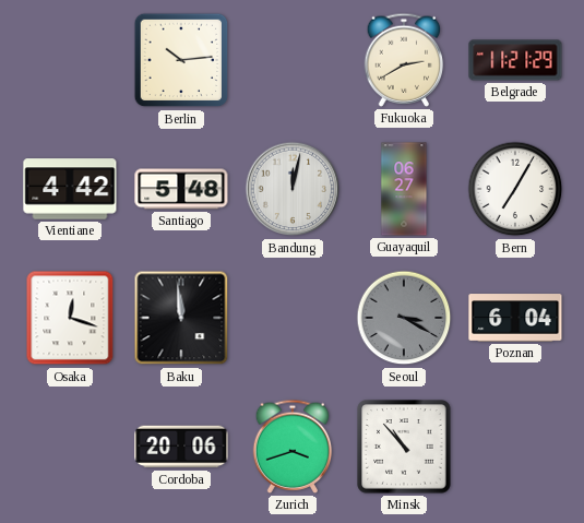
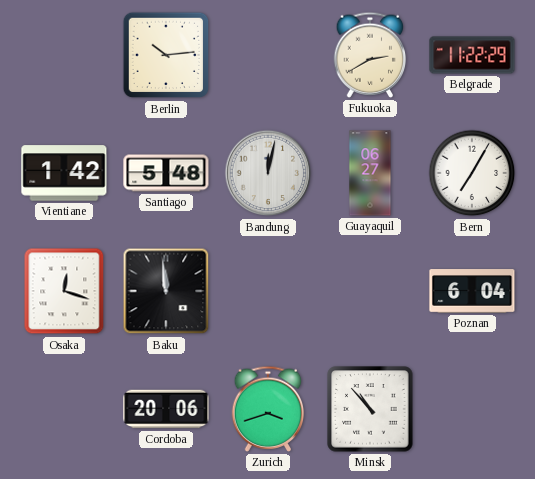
Belgrade: 11:21 -> 11:22
Vientiane: 4:42 -> 1:42
Seoul: 3:20 -> none
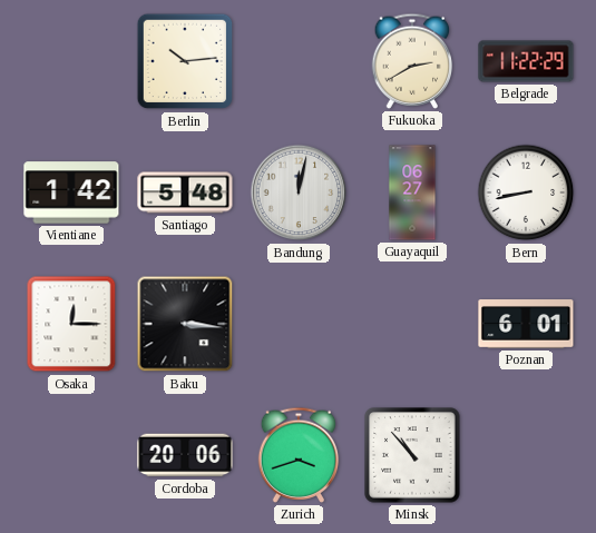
Bern: 7:05 -> 8:43
Osaka: 12:18 -> 12:15
Baku: 11:59 -> 3:16
Poznan: 6:04 -> 6:01
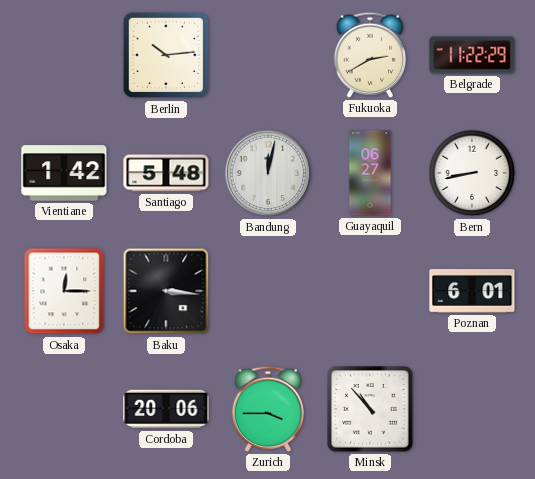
Zurich: 3:42 -> 3:45
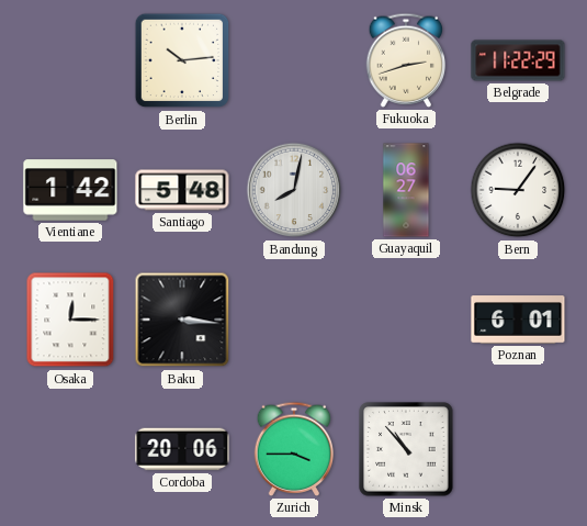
Fukuoka: 2:40 -> 2:42
Bandung: 12:02 -> 8:02
Bern: 8:43 -> 9:06
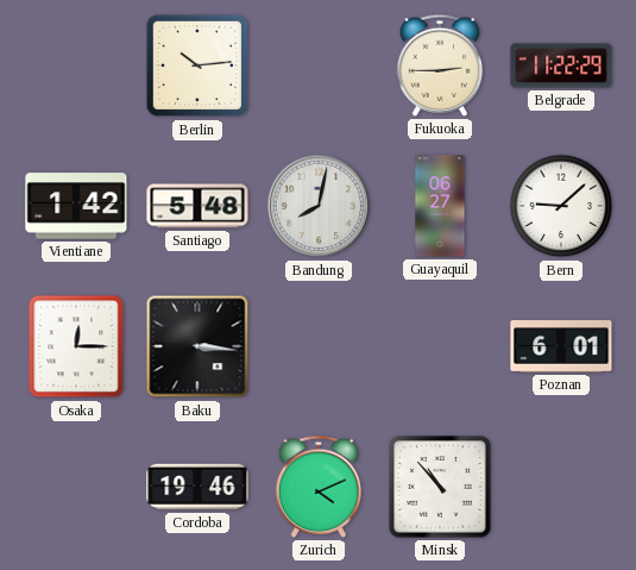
Fukuoka: 2:42 -> 2:45
Bern: 9:06 -> 9:08
Cordoba: 20:06 -> 19:46
Zurich: 3:45 -> 4:11
